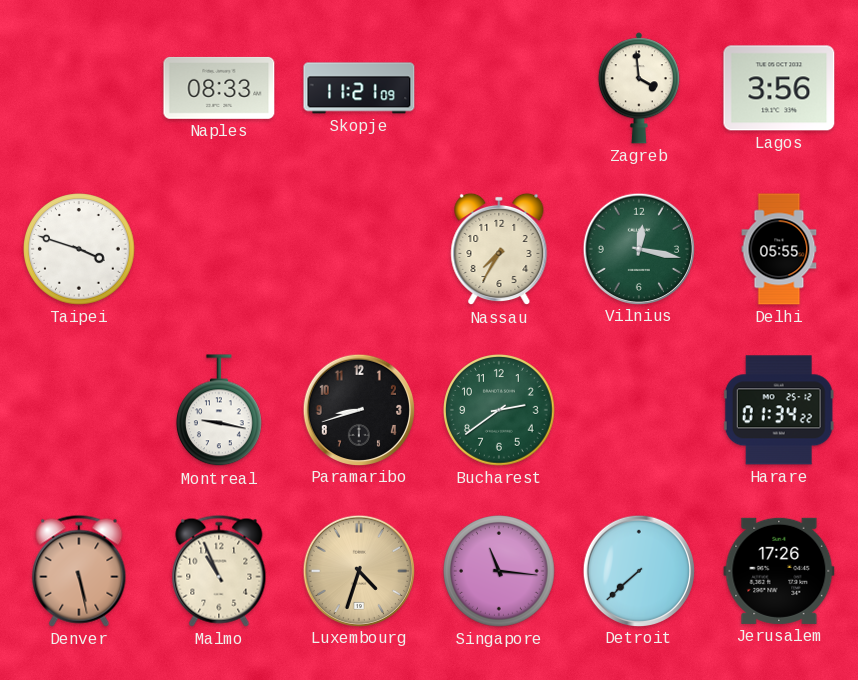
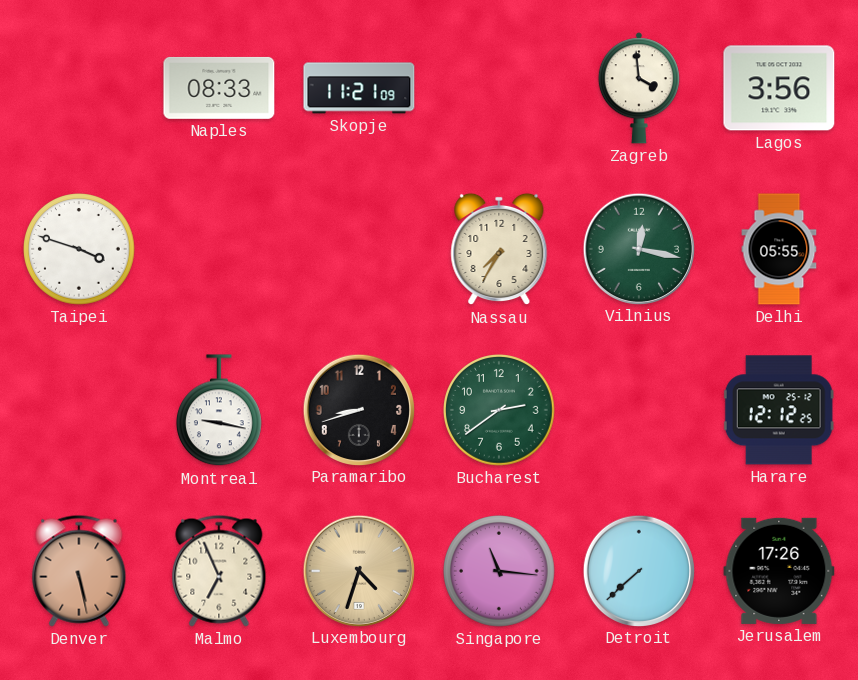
Harare: 01:34 -> 12:12
Malmo: 10:56 -> 6:56
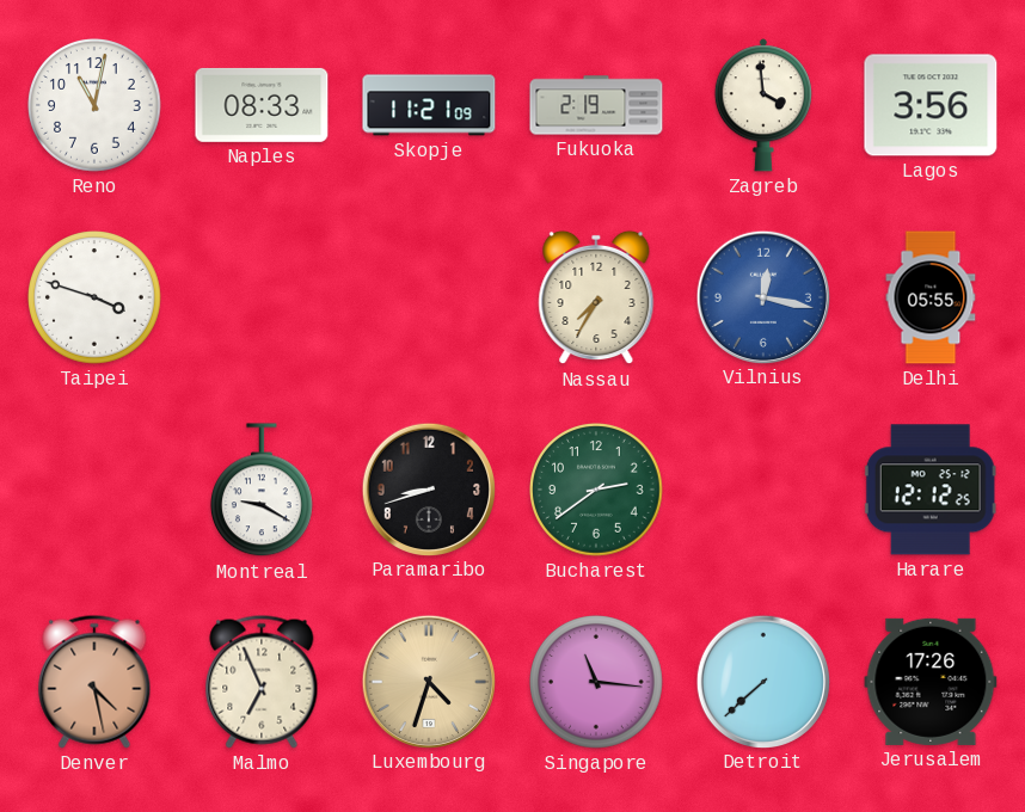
Reno: none -> 11:02
Fukuoka: none -> 2:19
Vilnius dial: green -> blue
Montreal: 9:17 -> 9:20
Denver: 5:28 -> 4:28
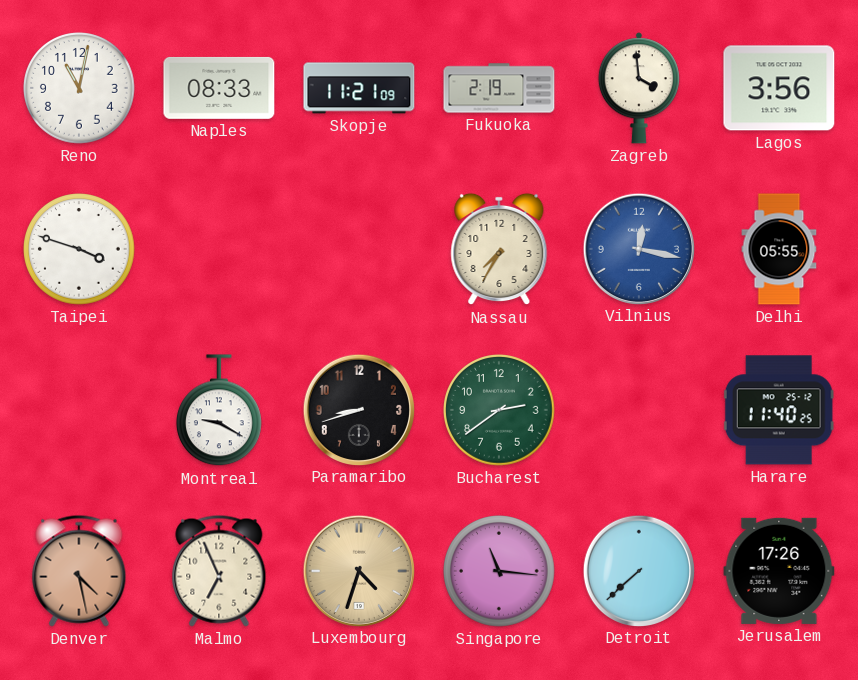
Harare: 12:12 -> 11:40
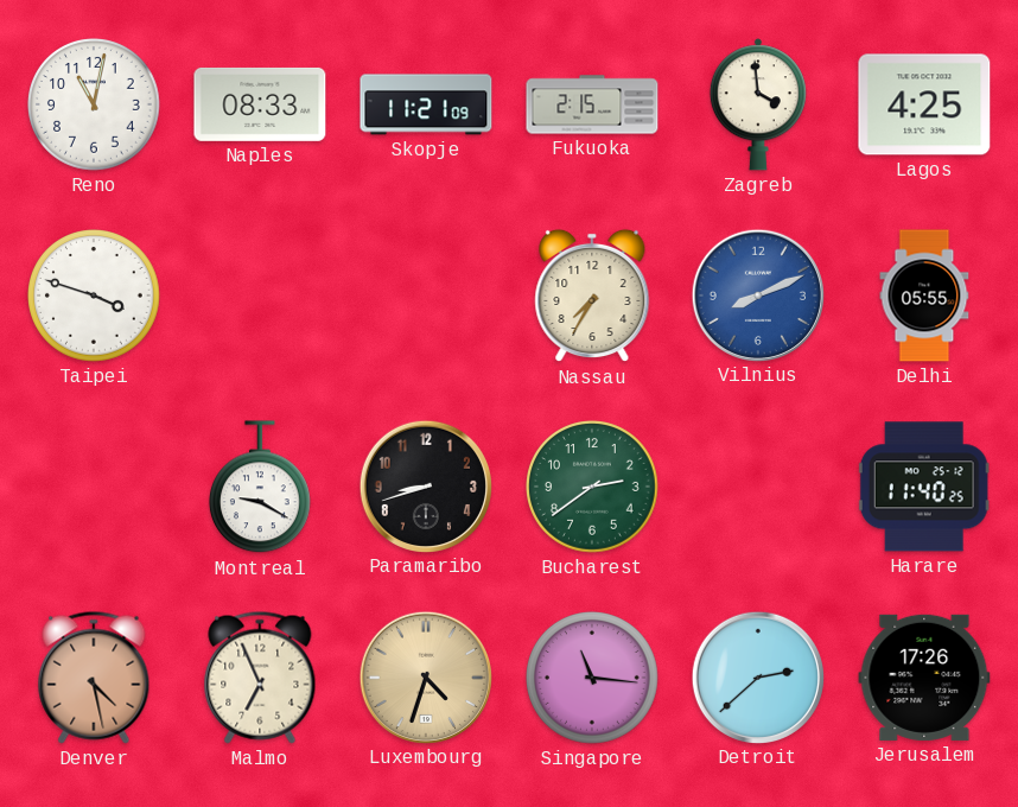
Fukuoka: 2:19 -> 2:15
Lagos: 3:56 -> 4:25
Vilnius: 12:17 -> 8:11
Detroit: 7:38 -> 2:38
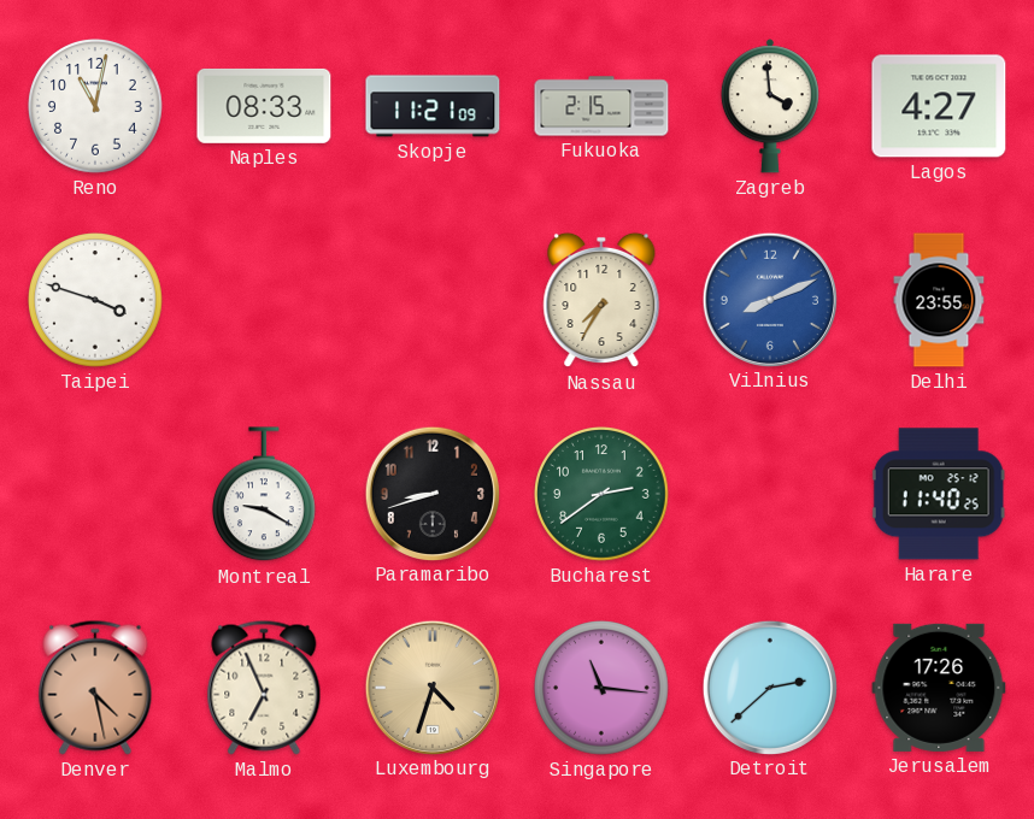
Lagos: 4:25 -> 4:27
Delhi: 05:55 -> 23:55
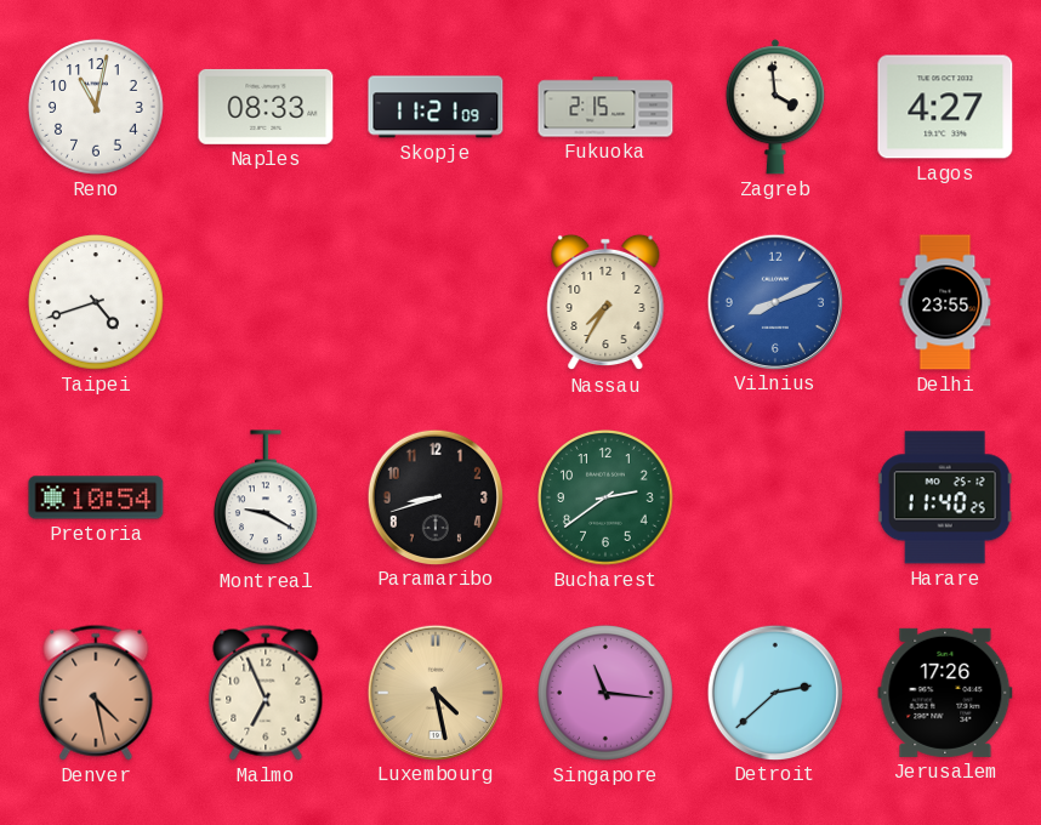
Taipei: 3:48 -> 4:42
Pretoria: none -> 10:54
Luxembourg: 4:33 -> 4:28
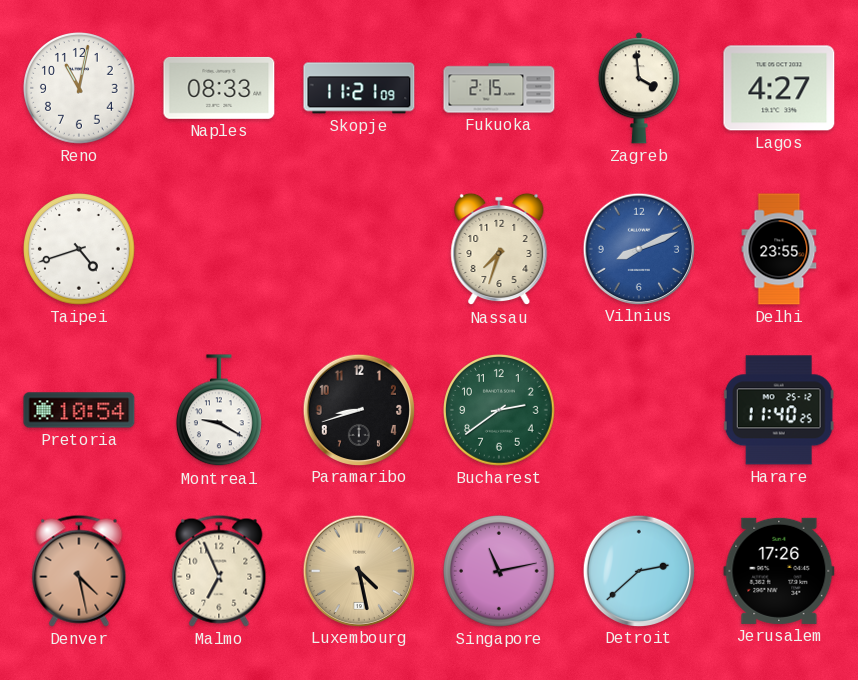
Nassau: 7:35 -> 7:33
Singapore: 11:16 -> 11:13
